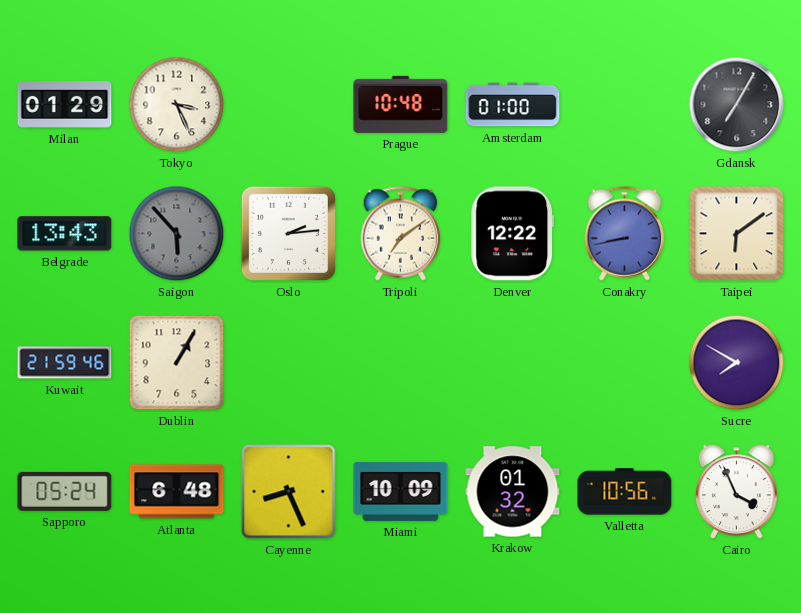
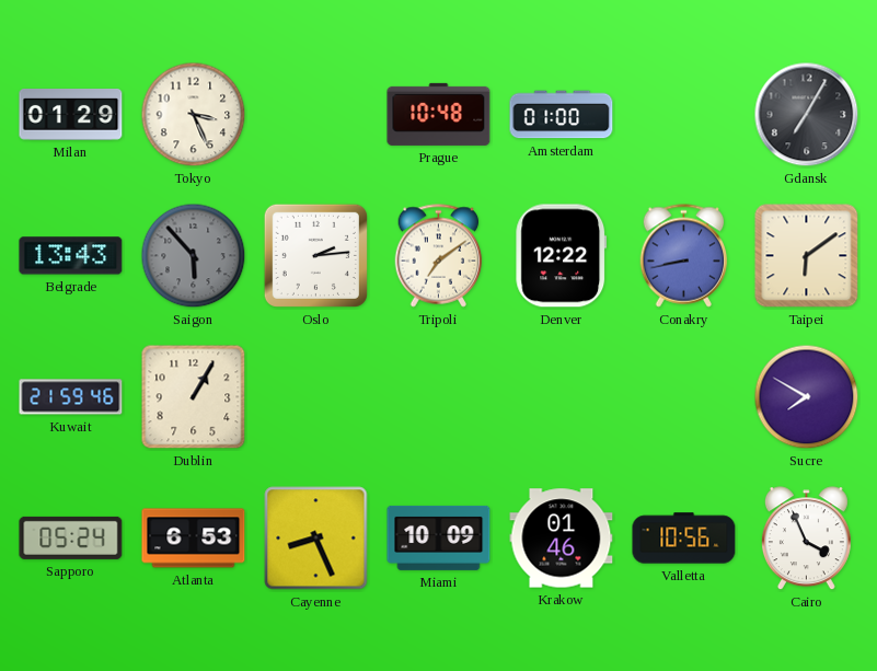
Atlanta: 6:48 -> 6:53
Krakow: 01:32 -> 01:46
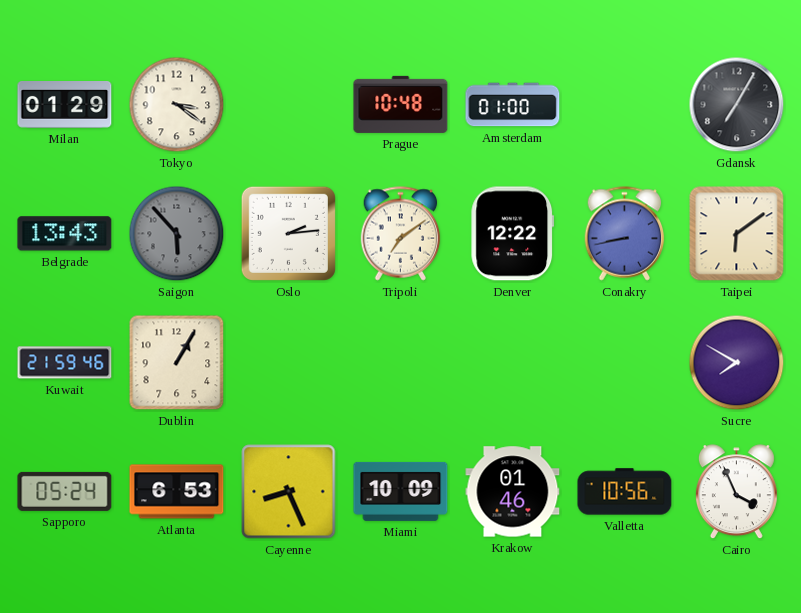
Tokyo: 3:26 -> 3:21
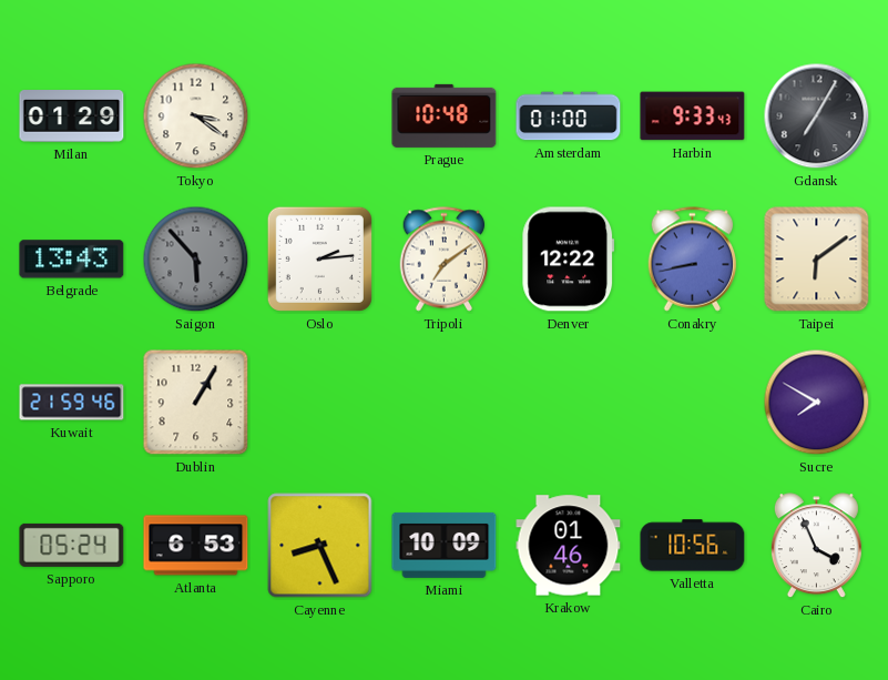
Harbin: none -> 9:33
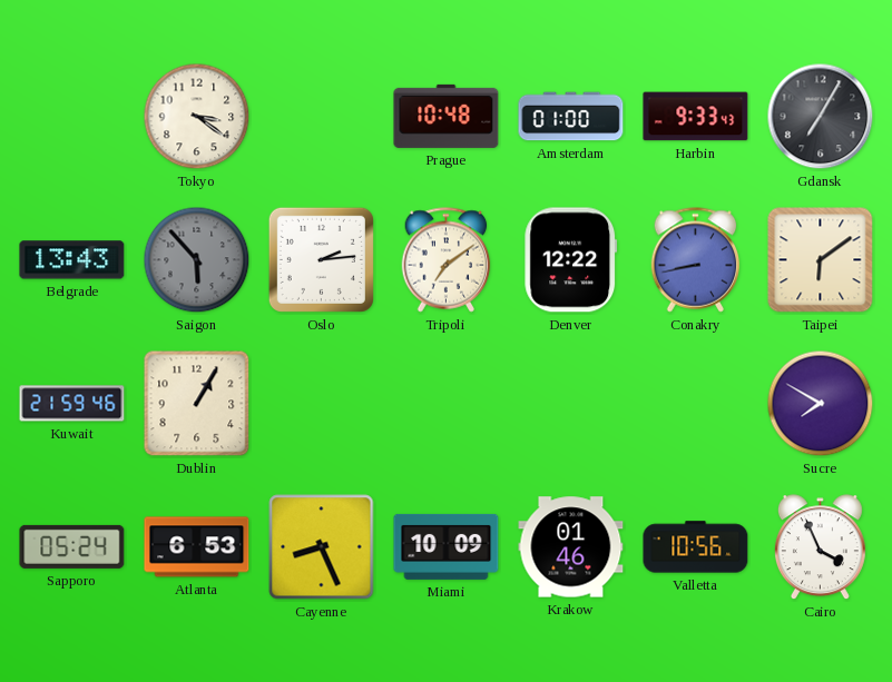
Milan: 01:29 -> none
